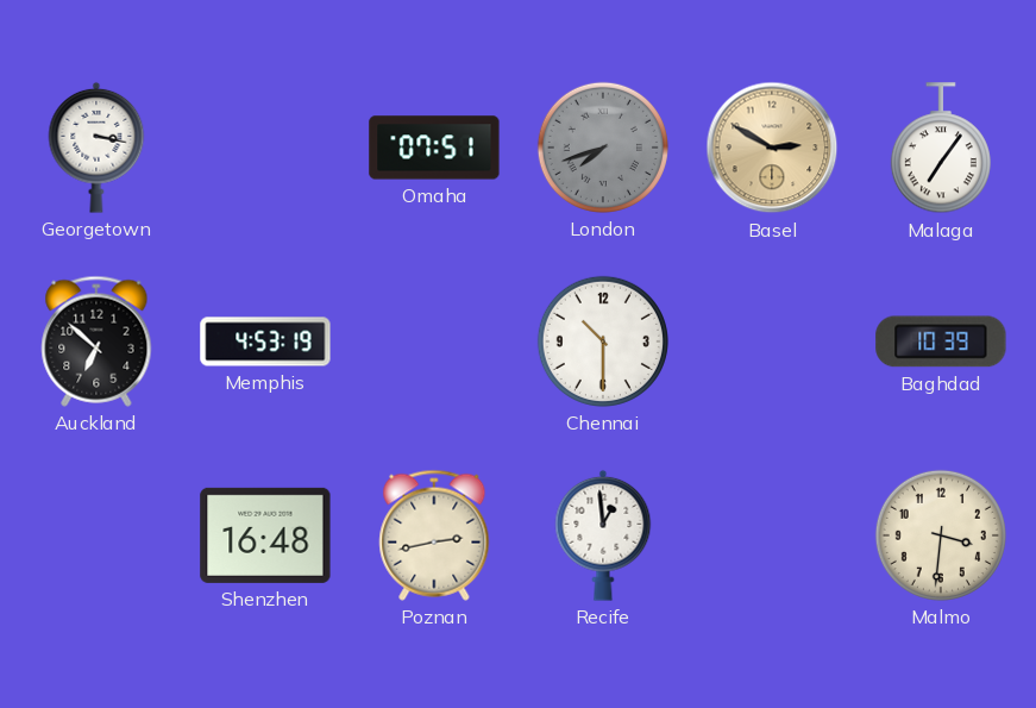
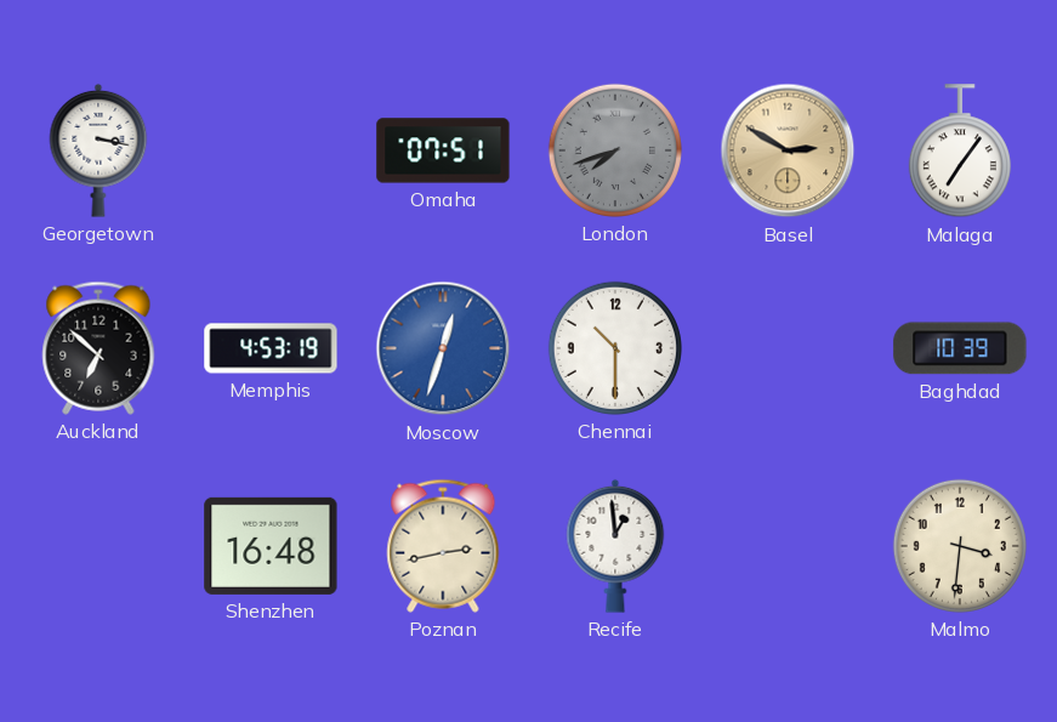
Moscow: none -> 12:33
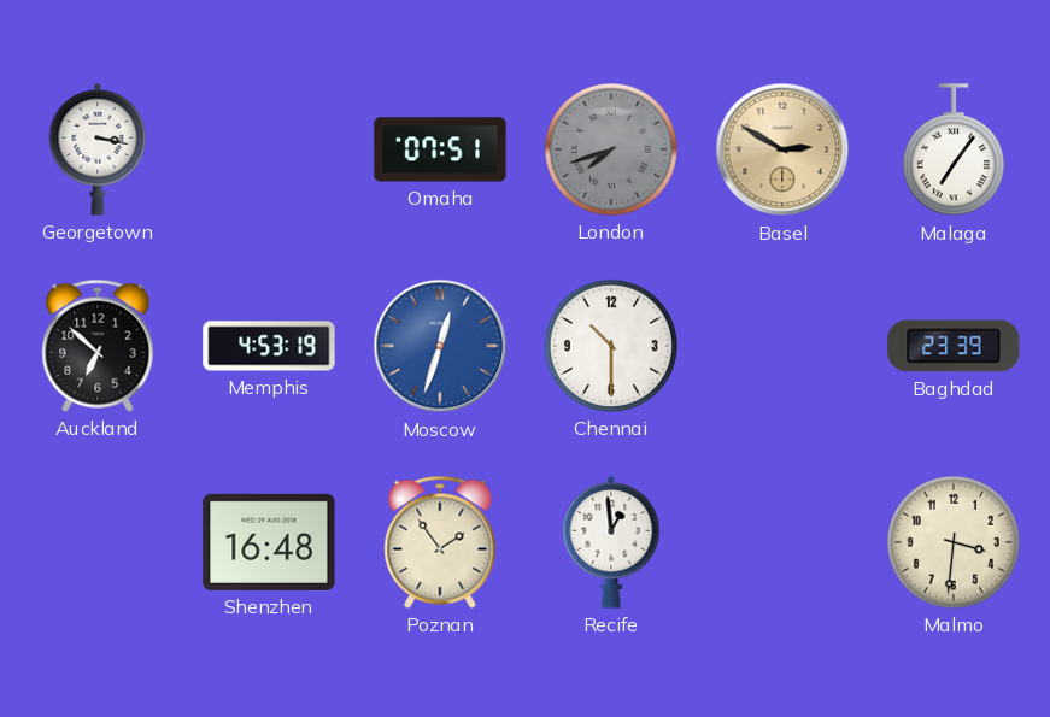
Baghdad: 10:39 -> 23:39
Poznan: 2:43 -> 1:54
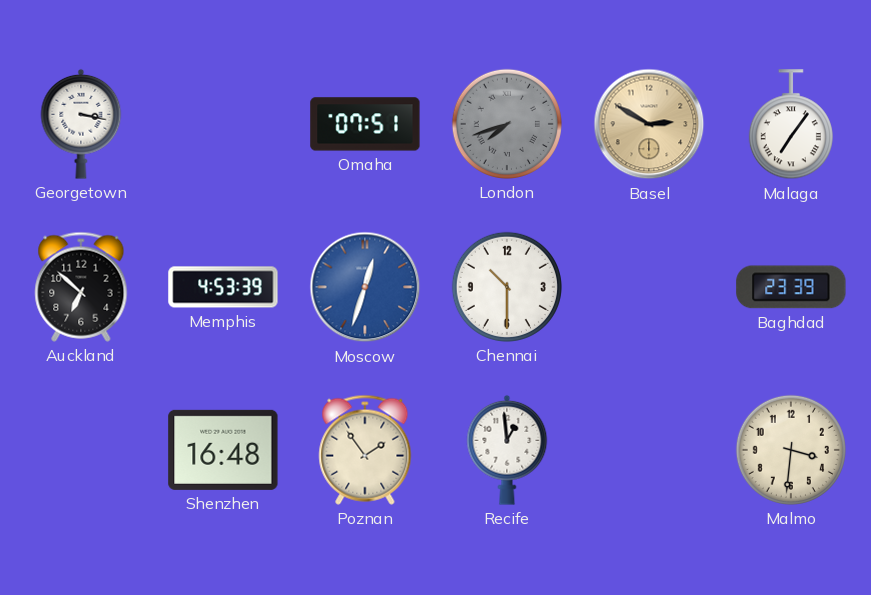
Memphis: 4:53:19 -> 4:53:39
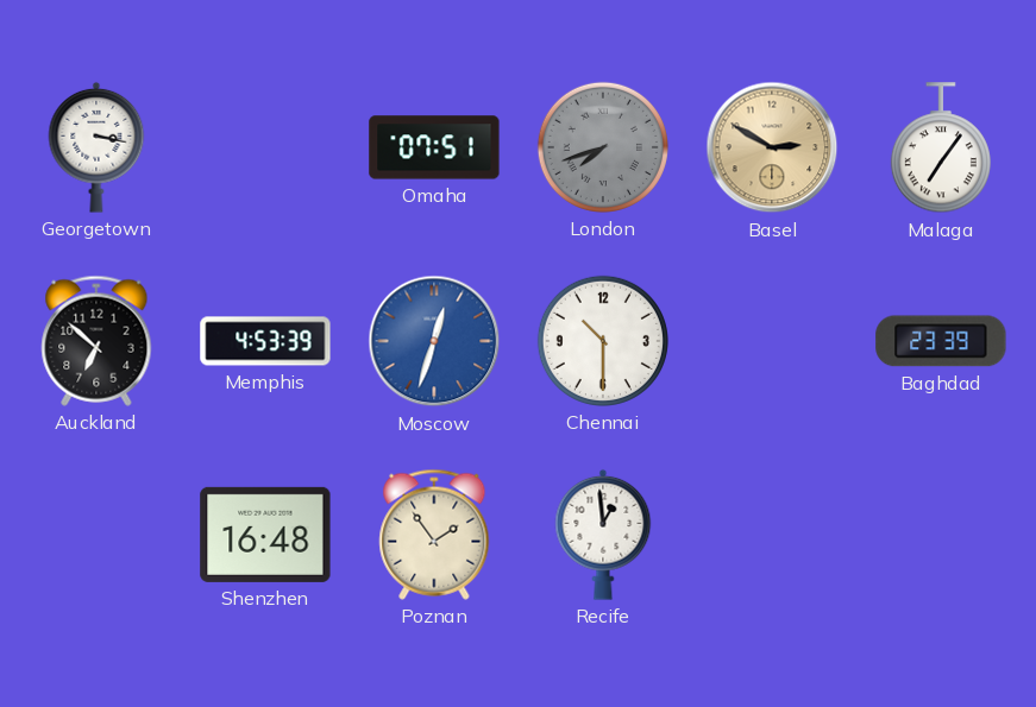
Malmo: 3:31 -> none
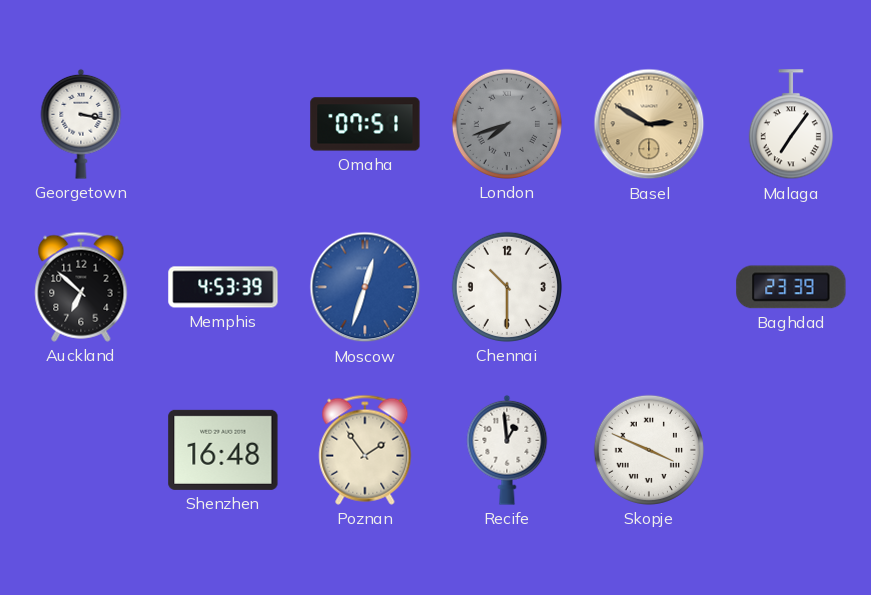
Skopje: none -> 3:49
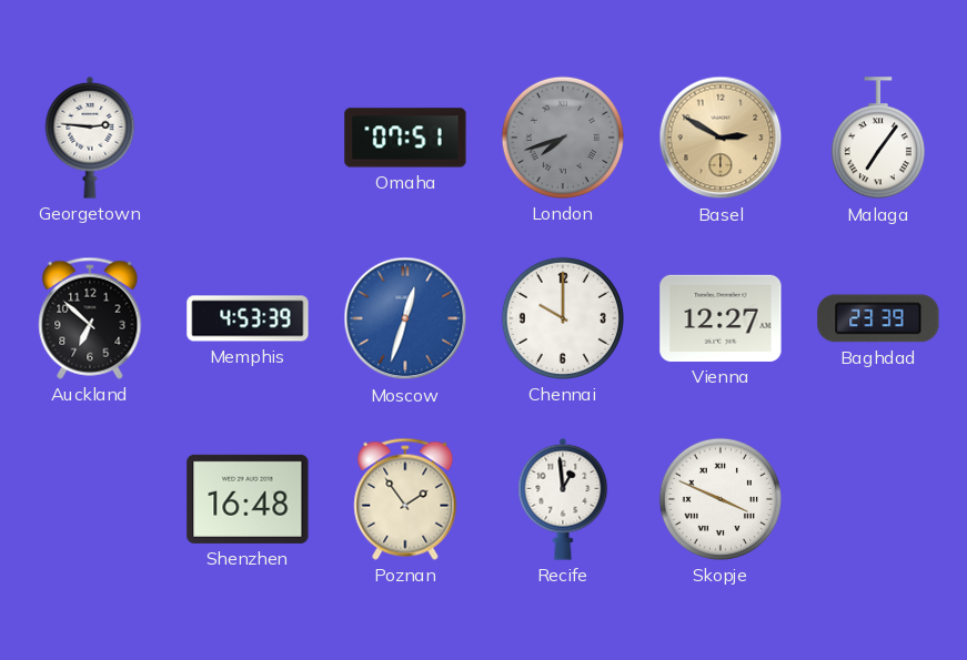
Georgetown: 3:17 -> 2:46
Chennai: 10:30 -> 10:00
Vienna: none -> 12:27
